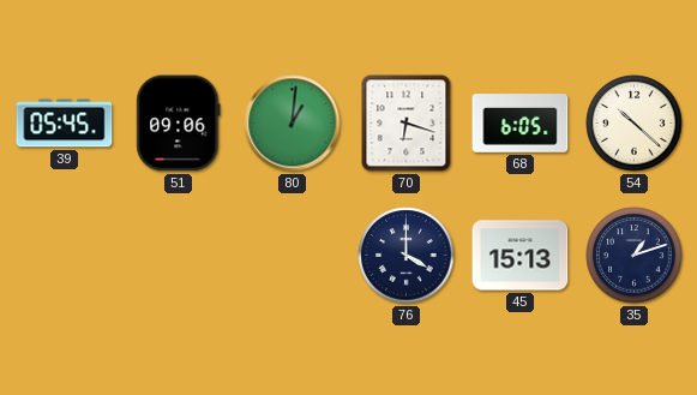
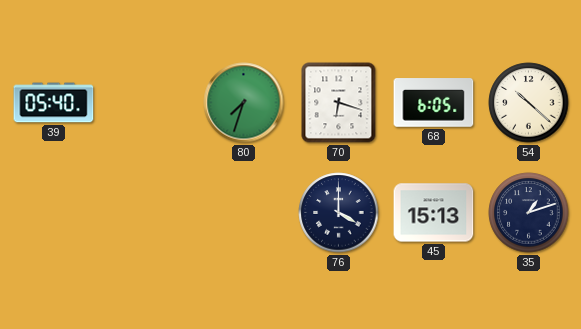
39: 05:45 -> 05:40
51: 09:06 -> none
80: 1:01 -> 7:33
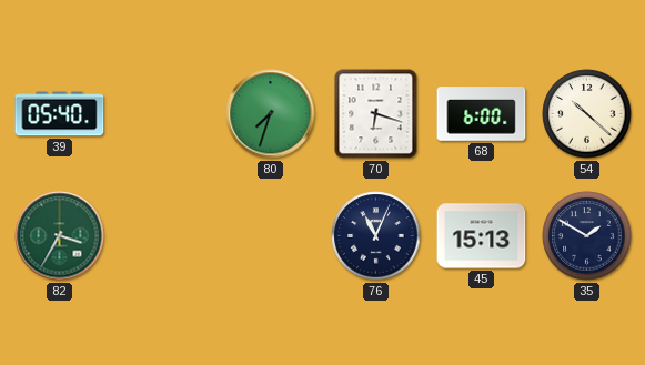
68: 6:05 -> 6:00
82: none -> 3:35
76: 4:00 -> 11:04
35: 1:12 -> 1:50
